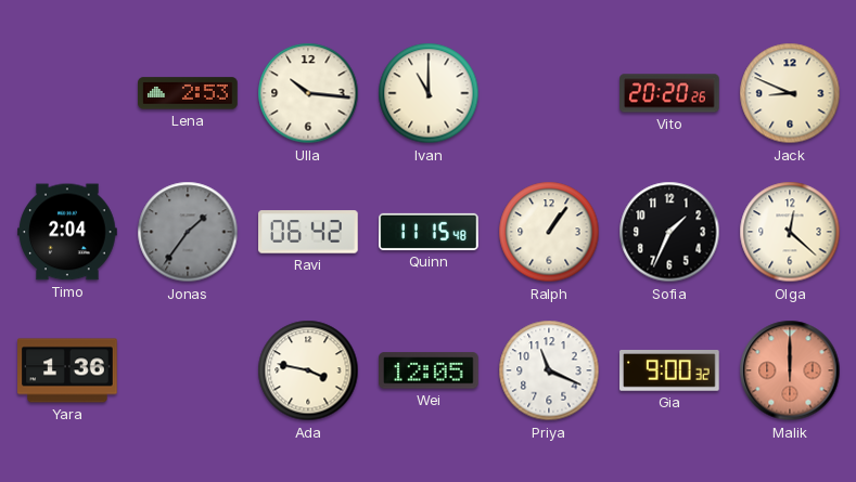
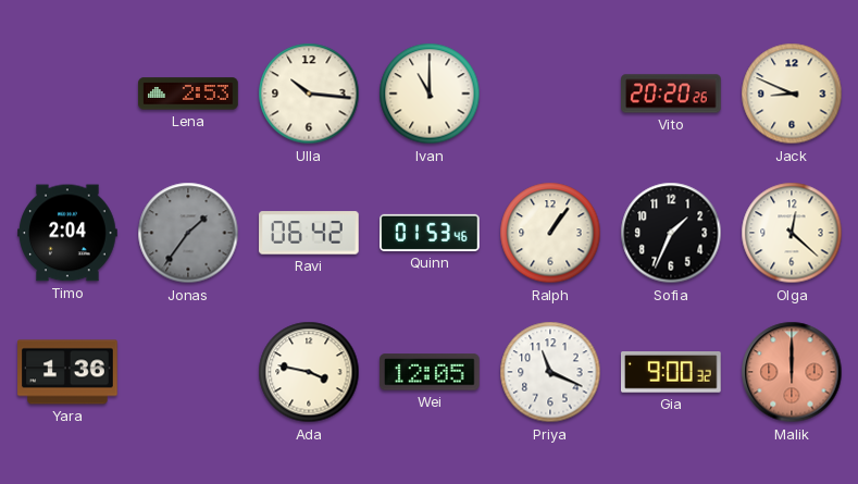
Quinn: 11:15 -> 01:53
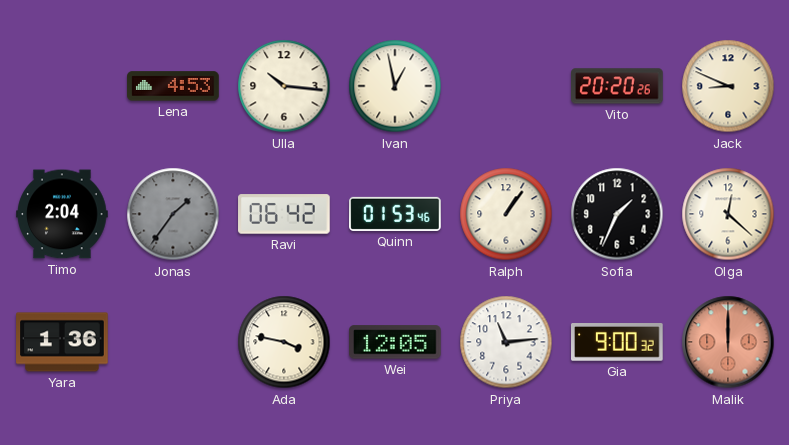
Lena: 2:53 -> 4:53
Ivan: 11:00 -> 12:58
Priya: 11:19 -> 11:14
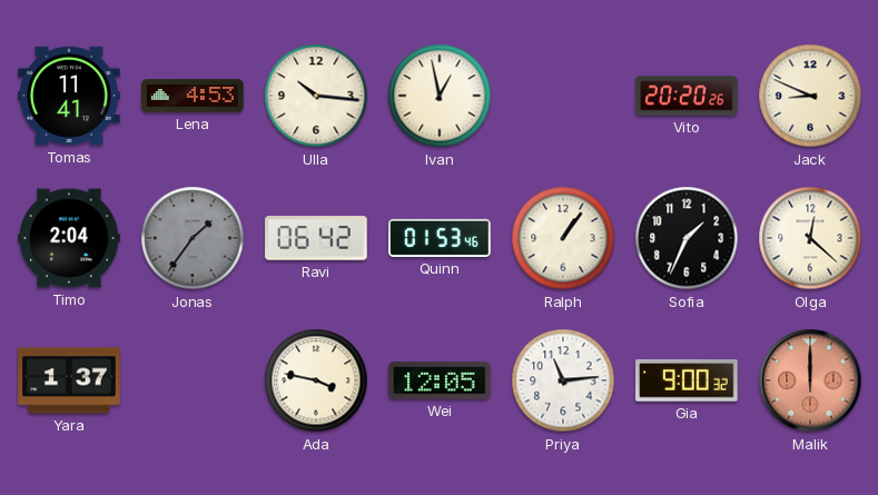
Tomas: none -> 11:41
Yara: 1:36 -> 1:37
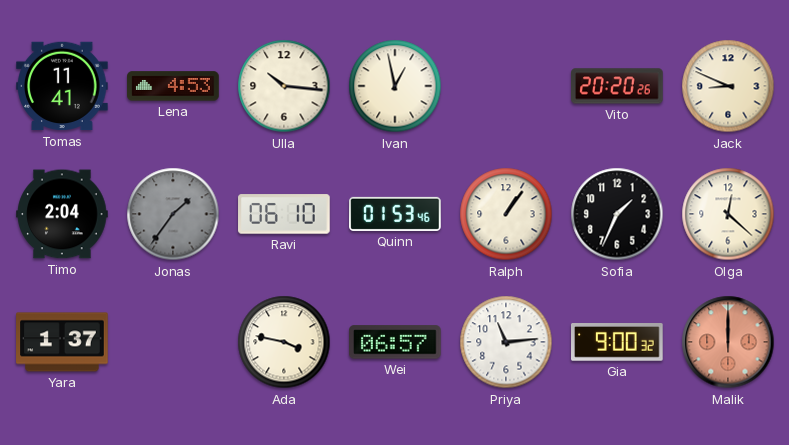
Ravi: 06:42 -> 06:10
Wei: 12:05 -> 06:57
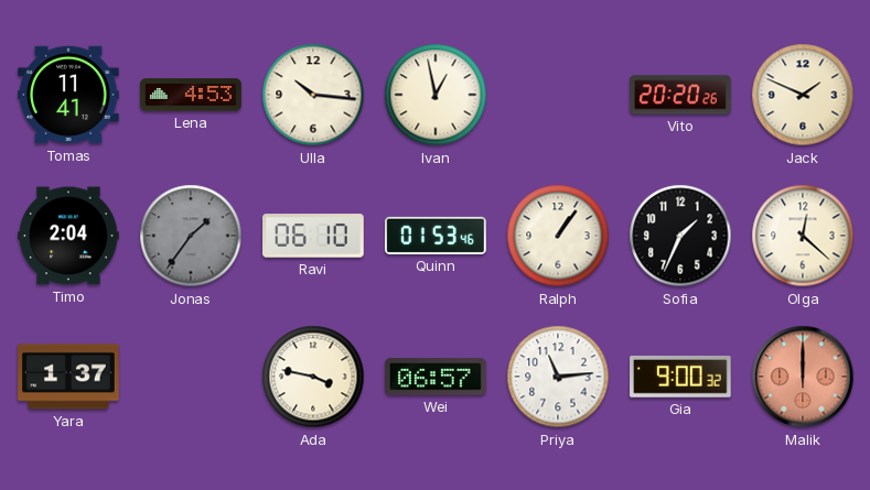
Jack: 8:49 -> 1:49
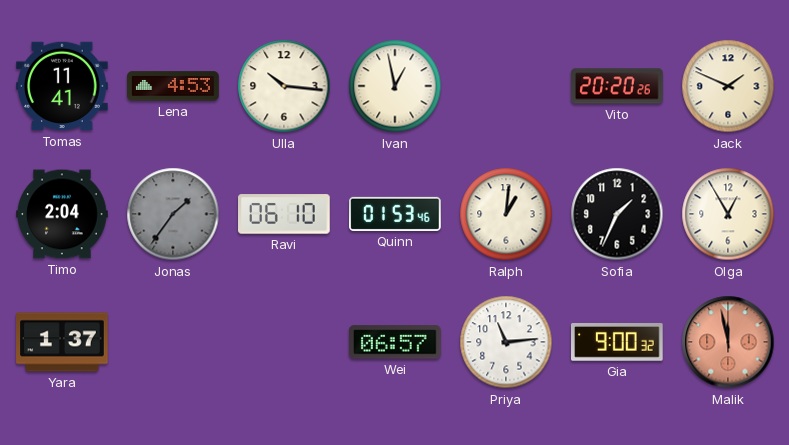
Ralph: 1:06 -> 1:01
Olga: 12:22 -> 12:55
Ada: 3:47 -> none
Malik: 12:00 -> 11:58
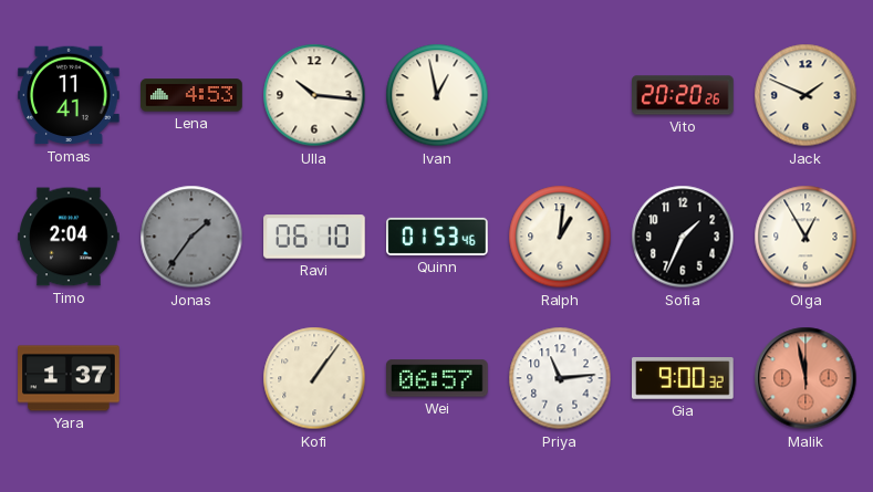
Kofi: none -> 1:06
